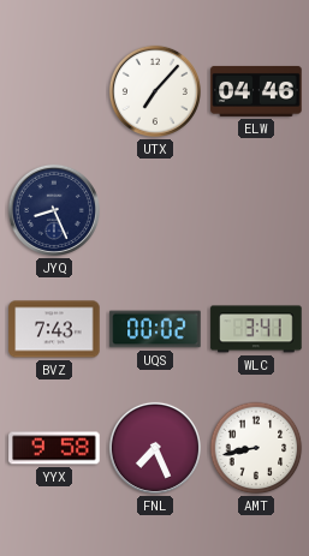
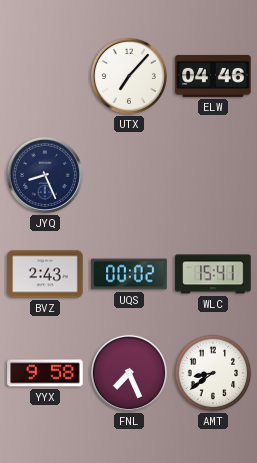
BVZ: 7:43 -> 2:43
WLC: 3:41 -> 15:41
AMT: 8:43 -> 8:39
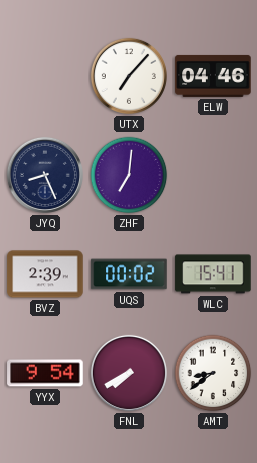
ZHF: none -> 7:01
BVZ: 2:43 -> 2:39
YYX: 9:58 -> 9:54
FNL: 7:26 -> 7:40
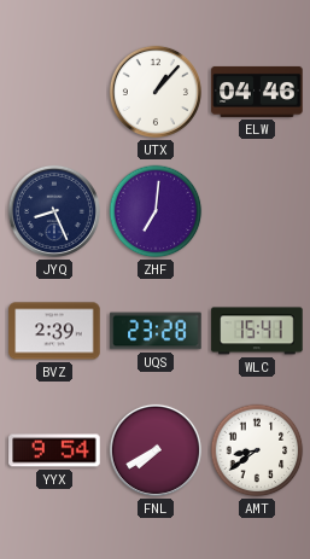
UTX: 7:07 -> 1:07
UQS: 00:02 -> 23:28
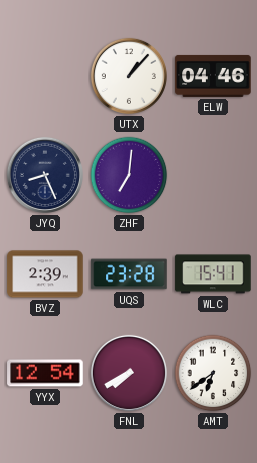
YYX: 9:54 -> 12:54
AMT: 8:39 -> 6:39
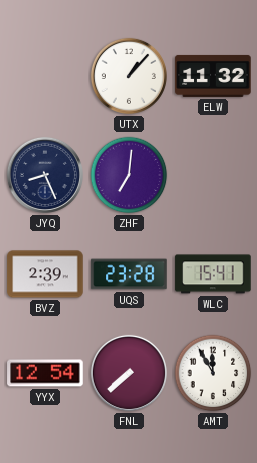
ELW: 04:46 -> 11:32
FNL: 7:40 -> 7:38
AMT: 6:39 -> 11:55
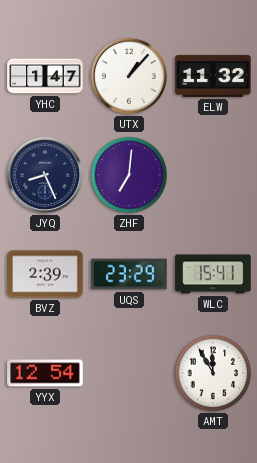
YHC: none -> 1:47
UQS: 23:28 -> 23:29
FNL: 7:38 -> none
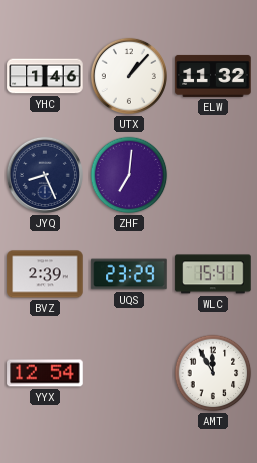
YHC: 1:47 -> 1:46
